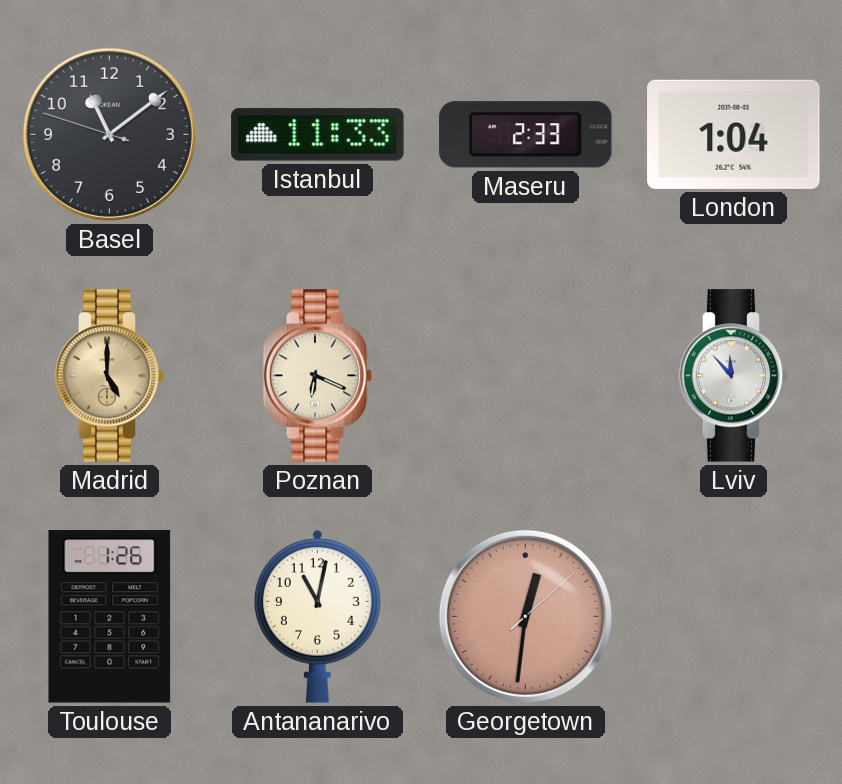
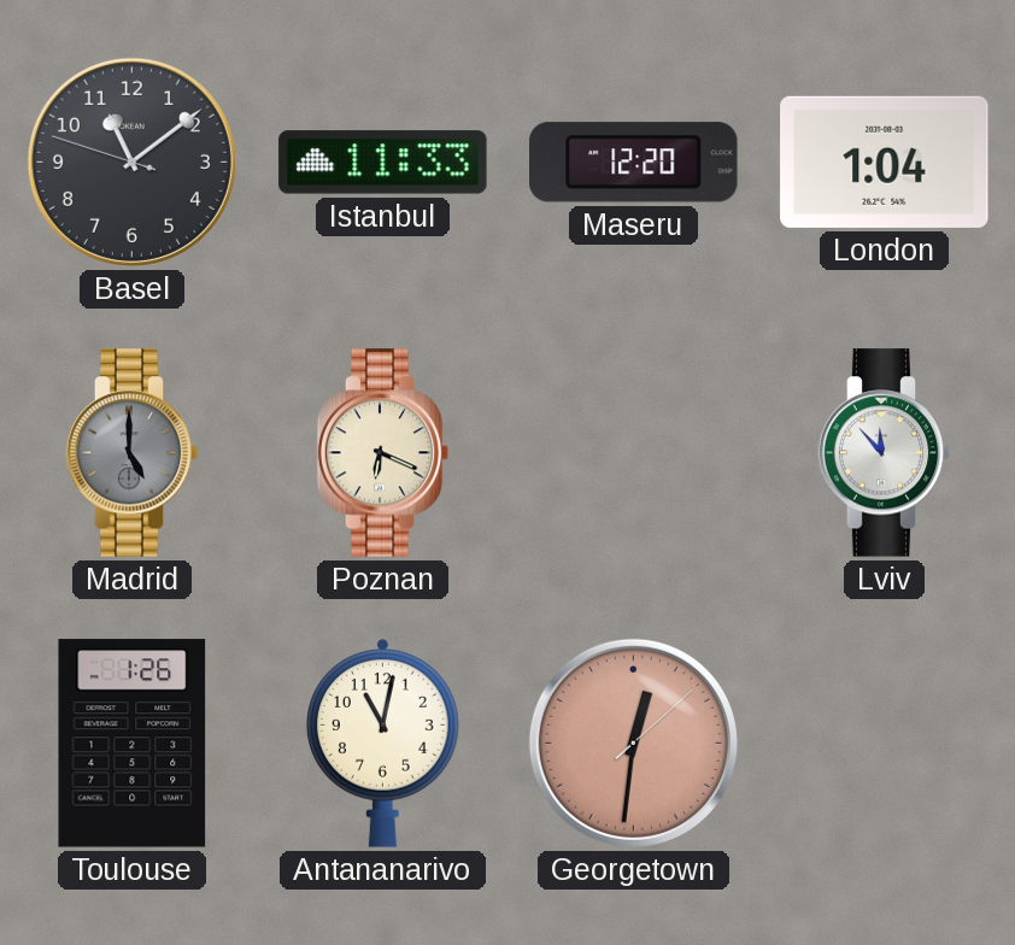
Maseru: 2:33 -> 12:20
Madrid dial: champagne -> grey
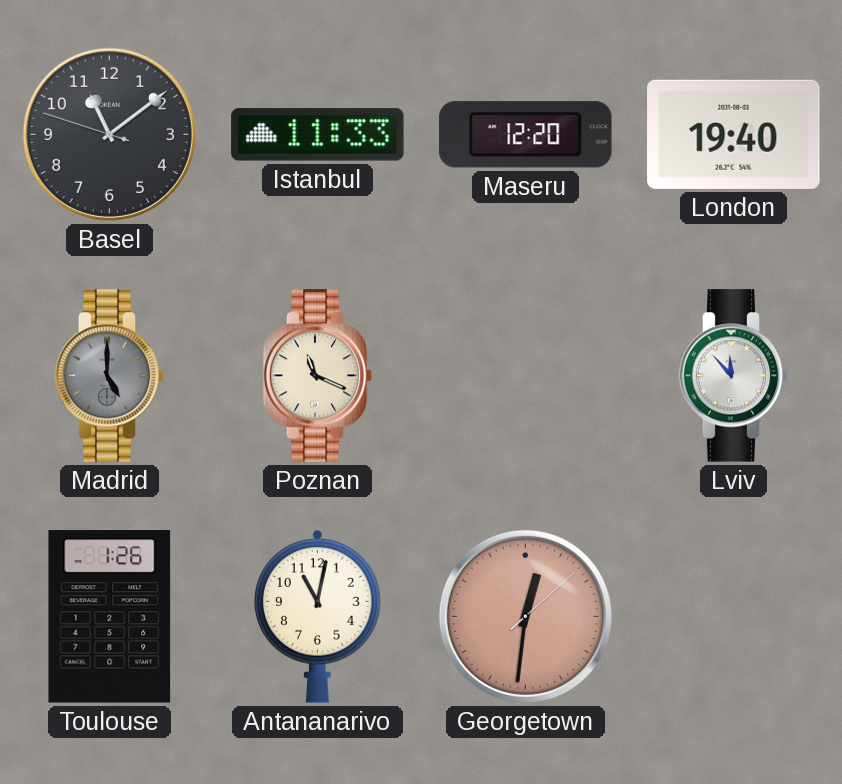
London: 1:04 -> 19:40
Poznan: 6:19 -> 11:19
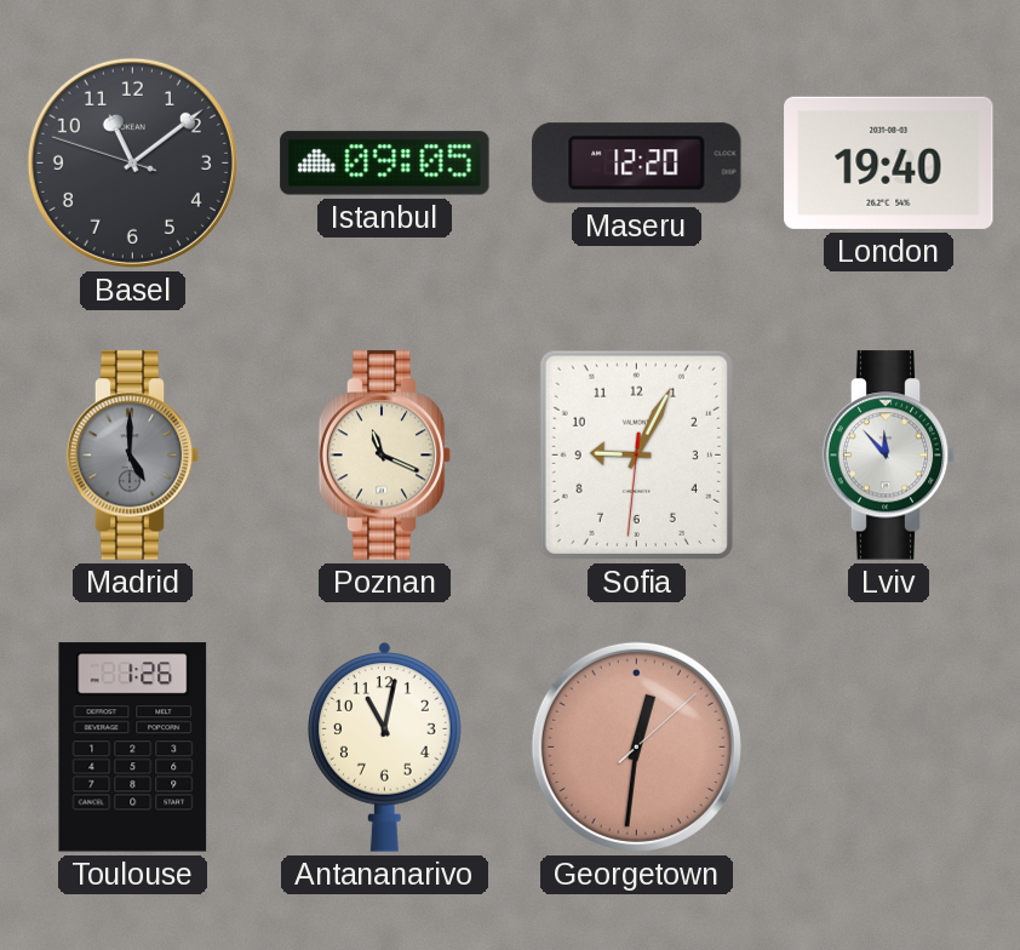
Istanbul: 11:33 -> 09:05
Sofia: none -> 9:04
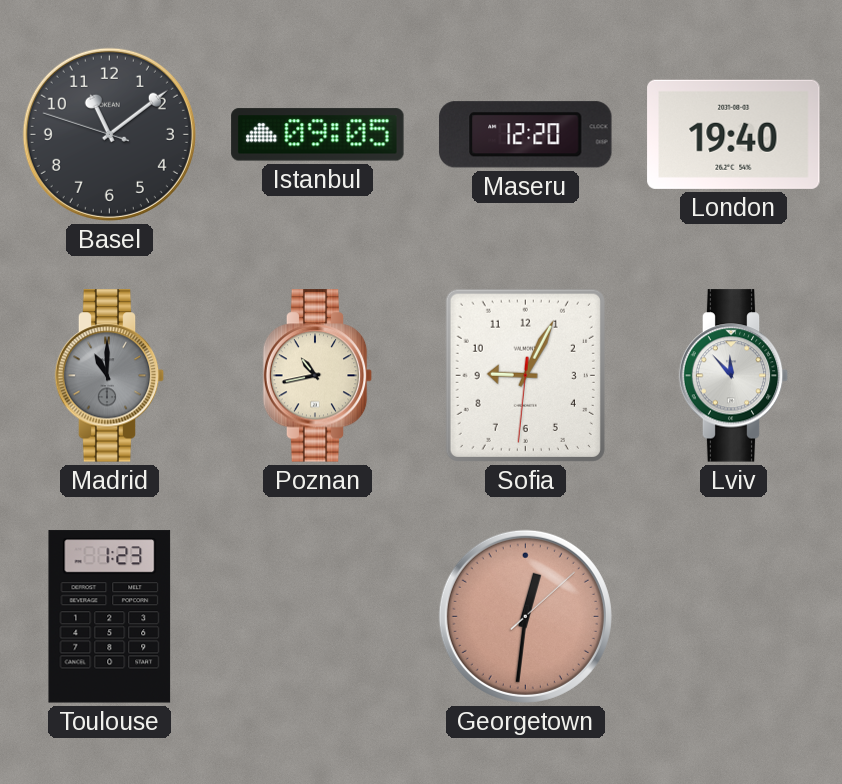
Madrid: 5:00 -> 11:00
Poznan: 11:19 -> 10:43
Toulouse: 1:26 -> 1:23
Antananarivo: 11:02 -> none
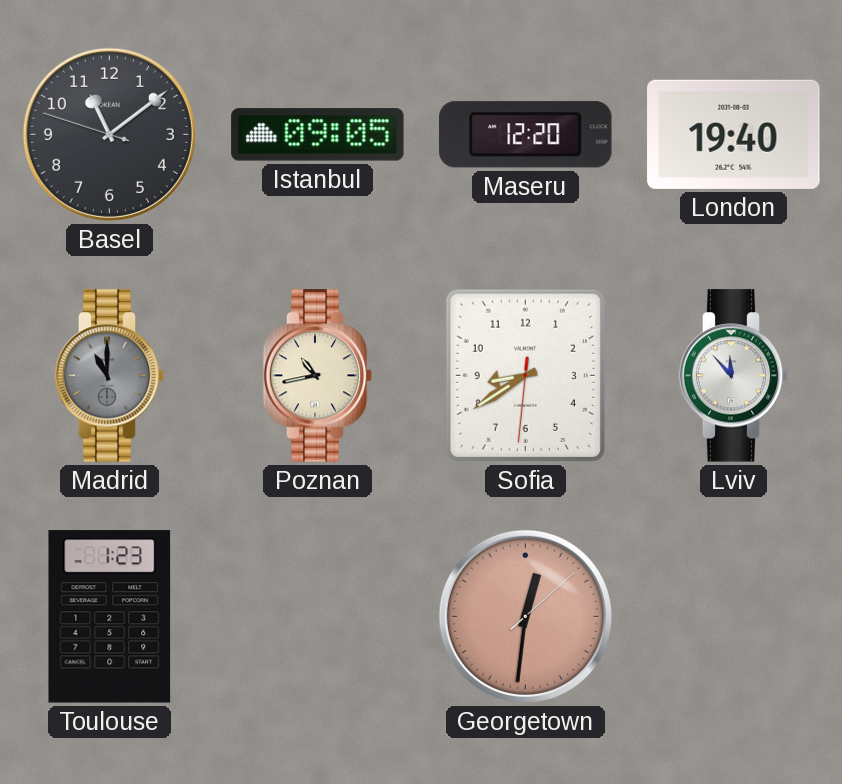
Sofia: 9:04 -> 8:39
